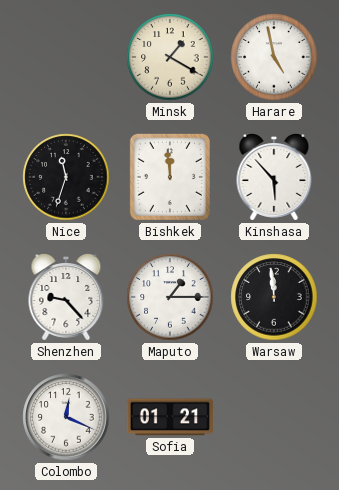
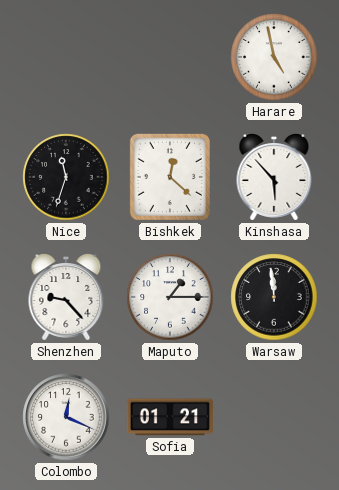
Minsk: 1:20 -> none
Bishkek: 11:59 -> 12:22
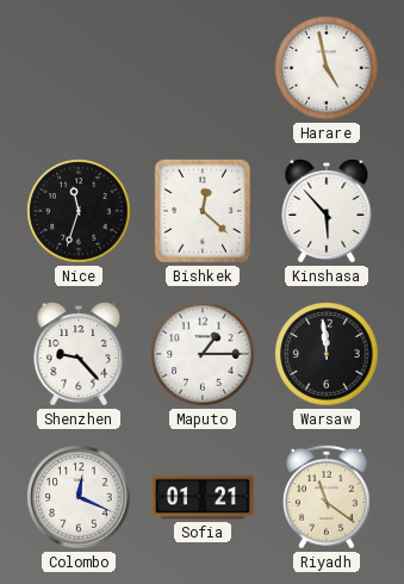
Riyadh: none -> 11:21
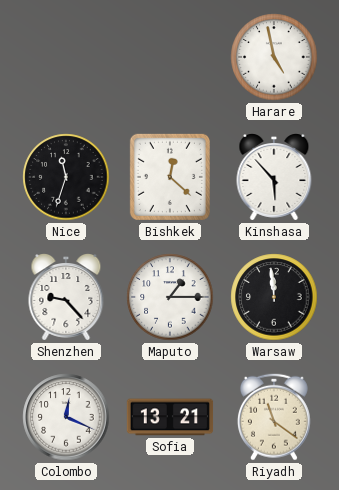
Sofia: 01:21 -> 13:21
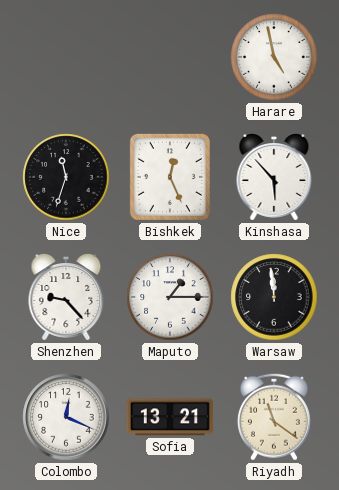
Bishkek: 12:22 -> 12:26
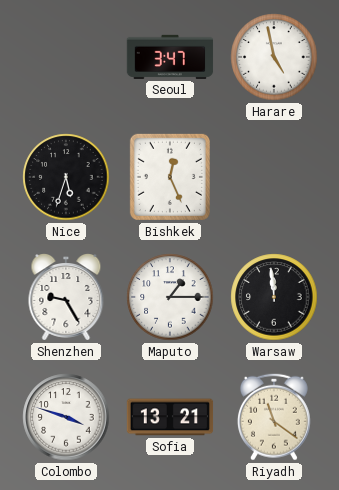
Seoul: none -> 3:47
Nice: 11:33 -> 5:33
Kinshasa: 5:53 -> none
Shenzhen: 9:23 -> 9:25
Colombo: 12:19 -> 3:48
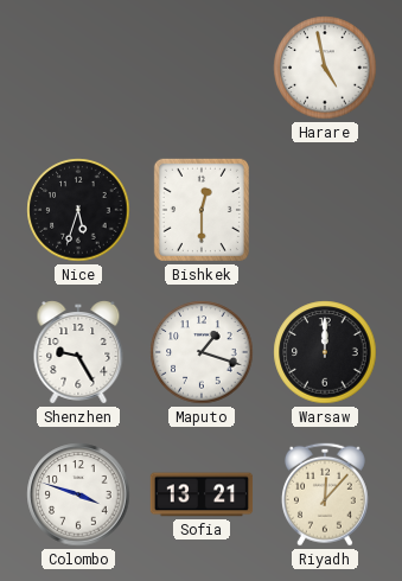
Seoul: 3:47 -> none
Bishkek: 12:26 -> 12:30
Maputo: 1:15 -> 1:18
Warsaw: 11:59 -> 12:00
Riyadh: 11:21 -> 12:07
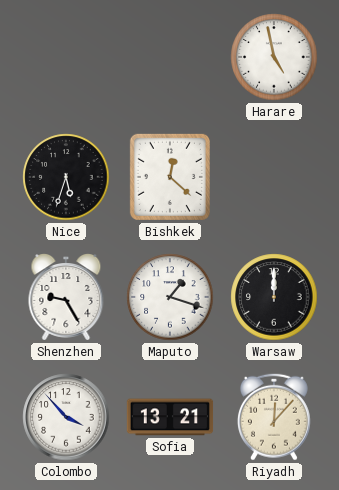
Bishkek: 12:30 -> 12:22
Colombo: 3:48 -> 3:53
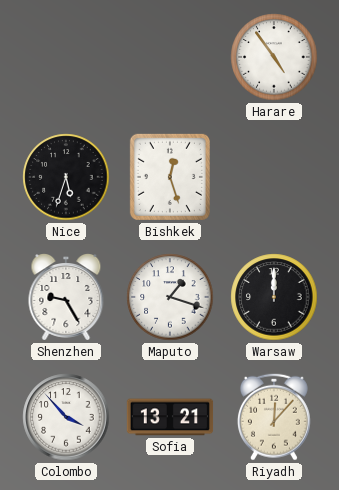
Harare: 4:58 -> 4:54
Bishkek: 12:22 -> 12:27
